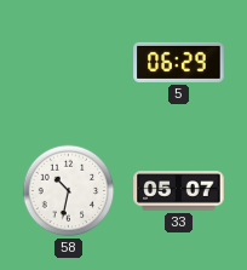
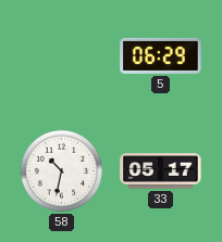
33: 05:07 -> 05:17
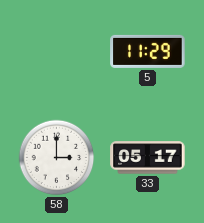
5: 06:29 -> 11:29
58: 10:32 -> 3:00
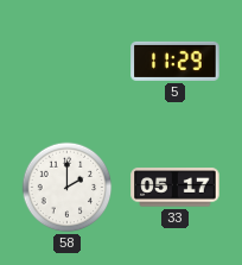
58: 3:00 -> 2:00
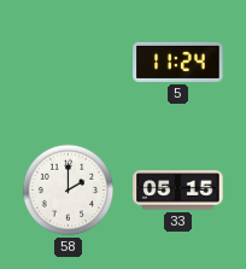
5: 11:29 -> 11:24
33: 05:17 -> 05:15
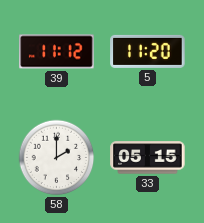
39: none -> 11:12
5: 11:24 -> 11:20
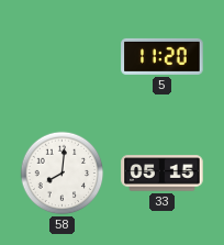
39: 11:12 -> none
58: 2:00 -> 8:01
